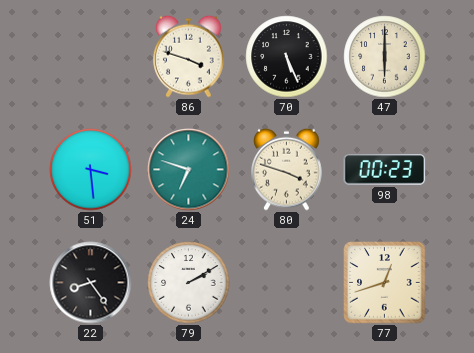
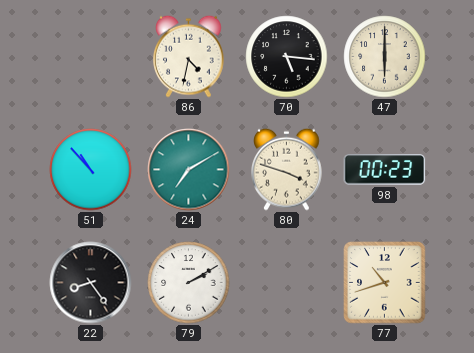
86: 3:48 -> 4:32
70: 5:26 -> 5:16
51: 3:29 -> 10:53
24: 6:48 -> 7:10
77: 12:42 -> 10:42
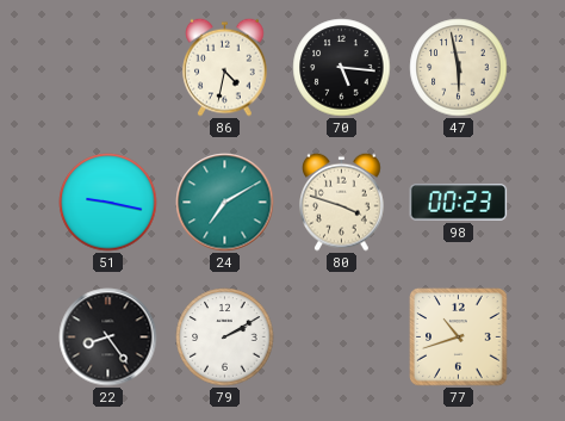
47: 6:00 -> 5:58
51: 10:53 -> 9:17
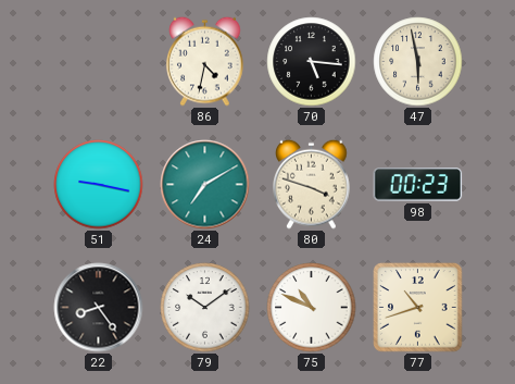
79: 2:10 -> 10:09
75: none -> 10:49
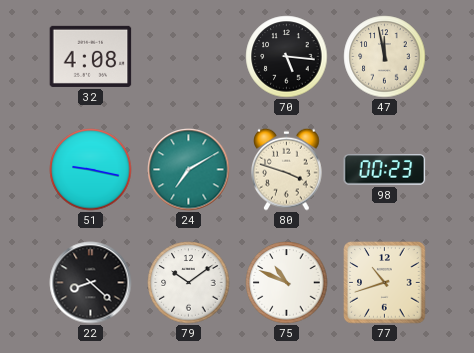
32: none -> 4:08
86: 4:32 -> none
47: 5:58 -> 11:58
22: 8:24 -> 8:22
